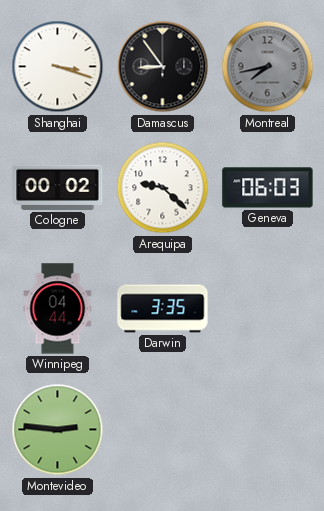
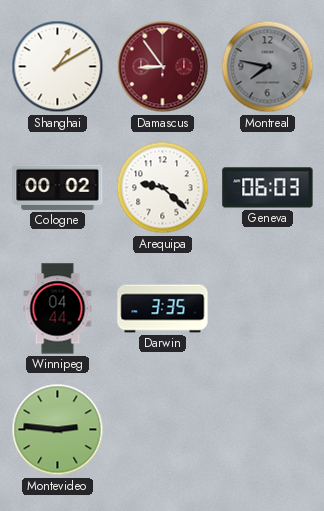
Shanghai: 3:18 -> 1:10
Damascus dial: black -> burgundy
Montreal: 7:43 -> 7:47
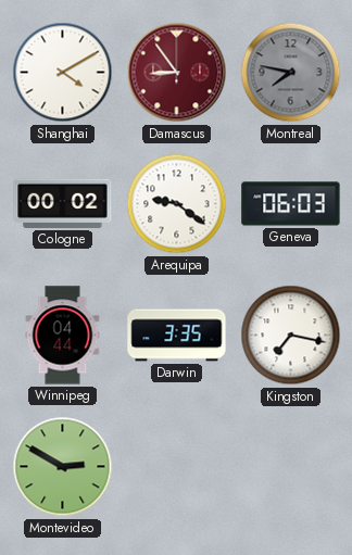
Shanghai: 1:10 -> 4:10
Arequipa: 9:22 -> 9:21
Kingston: none -> 7:17
Montevideo: 2:46 -> 2:50
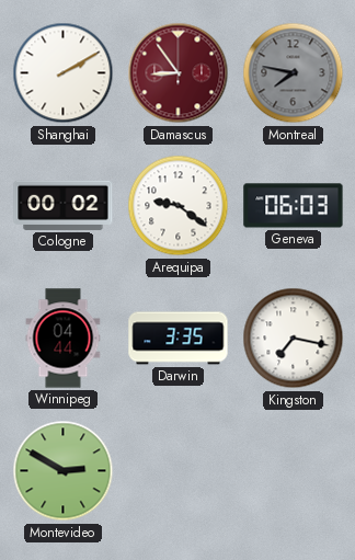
Shanghai: 4:10 -> 2:10
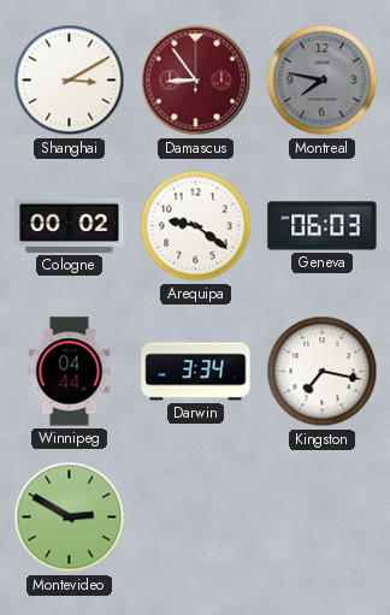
Shanghai: 2:10 -> 3:10
Darwin: 3:35 -> 3:34
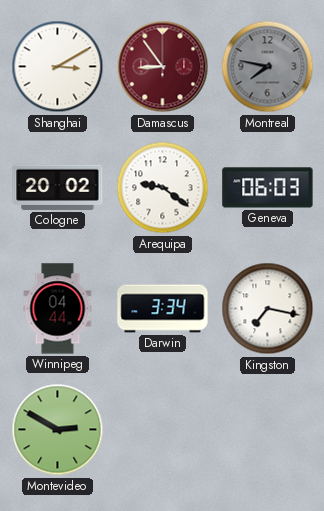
Cologne: 00:02 -> 20:02
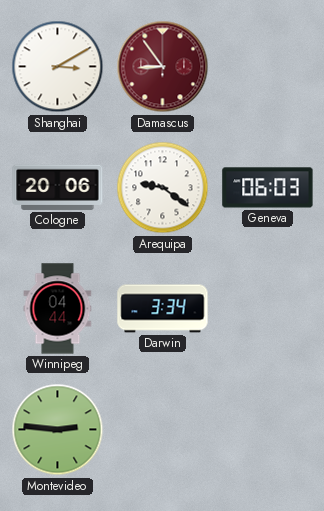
Montreal: 7:47 -> none
Cologne: 20:02 -> 20:06
Kingston: 7:17 -> none
Montevideo: 2:50 -> 2:46
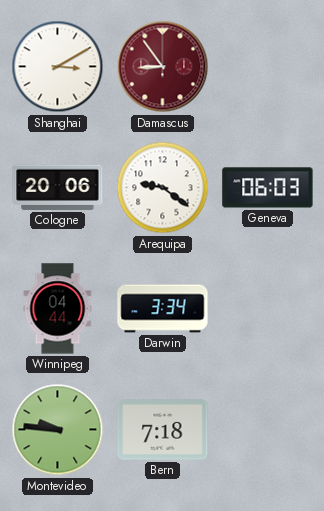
Montevideo: 2:46 -> 9:46
Bern: none -> 7:18
